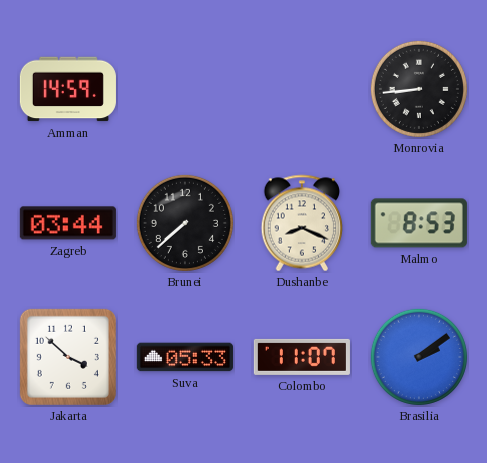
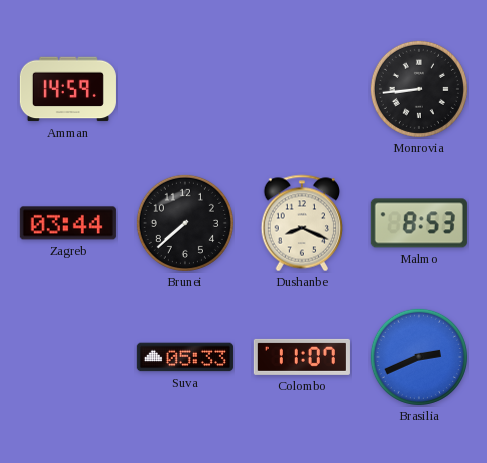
Jakarta: 3:52 -> none
Brasilia: 2:09 -> 2:41
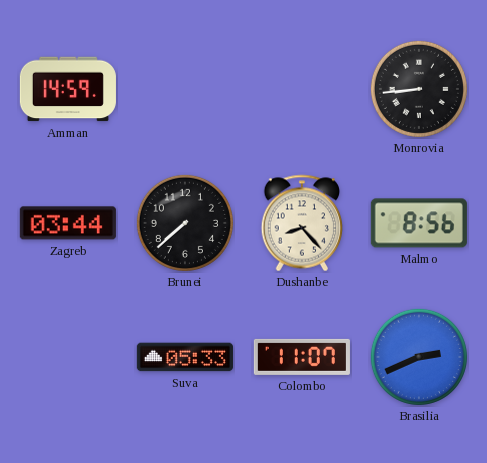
Dushanbe: 8:19 -> 8:23
Malmo: 8:53 -> 8:56
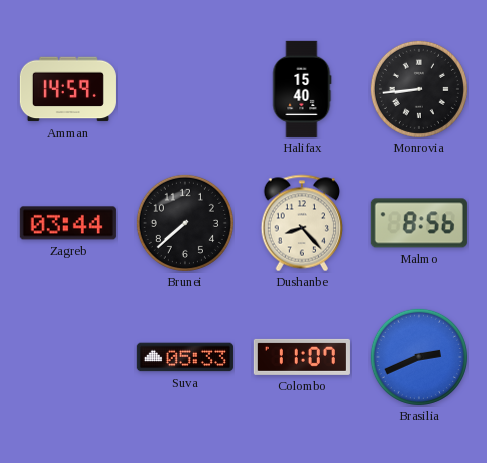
Halifax: none -> 15:40
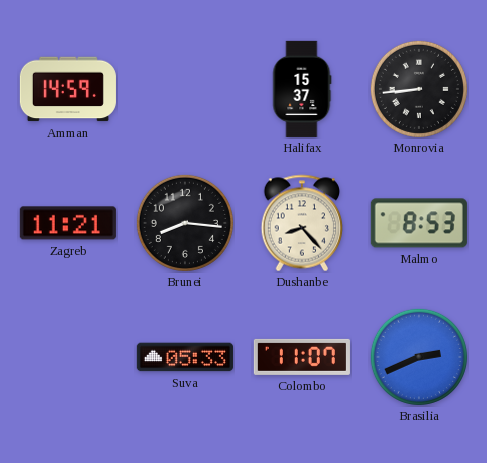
Halifax: 15:40 -> 15:37
Zagreb: 03:44 -> 11:21
Brunei: 7:38 -> 8:16
Malmo: 8:56 -> 8:53
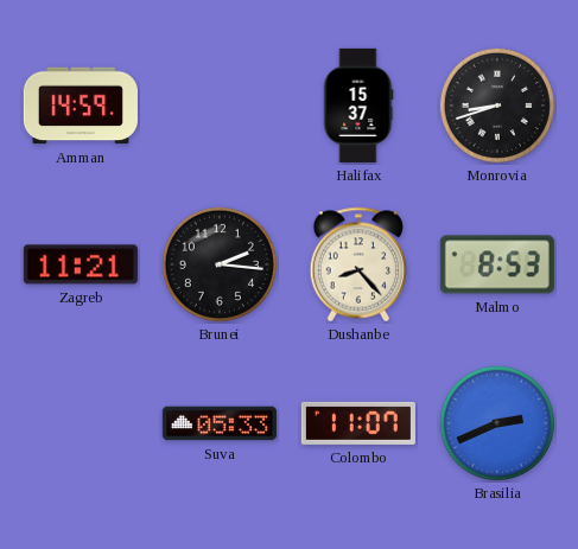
Monrovia: 8:44 -> 8:42
Brunei: 8:16 -> 2:16
